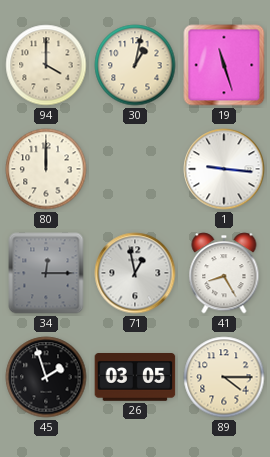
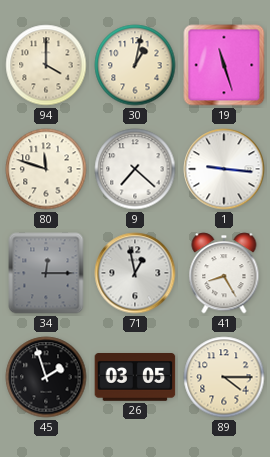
80: 12:00 -> 11:48
9: none -> 7:22
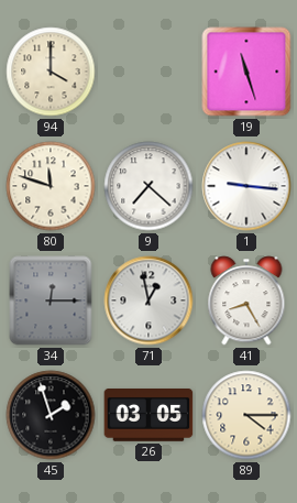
30: 1:02 -> none
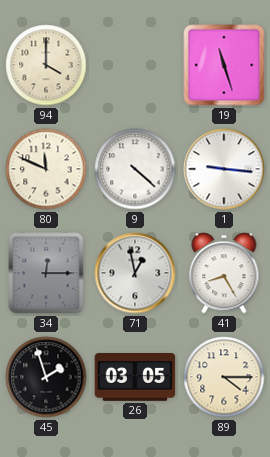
80: 11:48 -> 11:49
9: 7:22 -> 4:22
